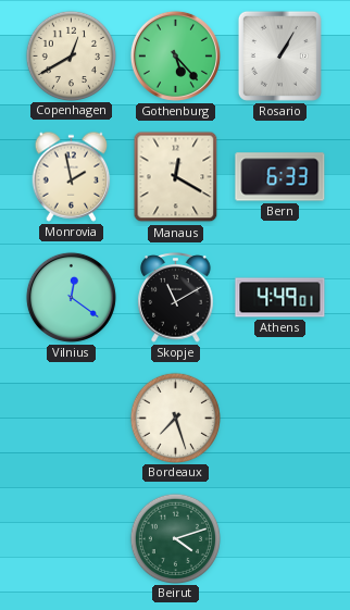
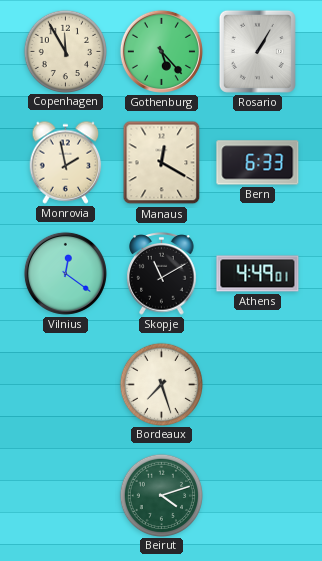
Copenhagen: 12:40 -> 11:55
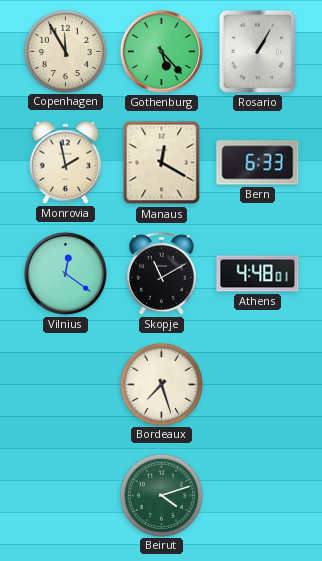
Athens: 4:49 -> 4:48
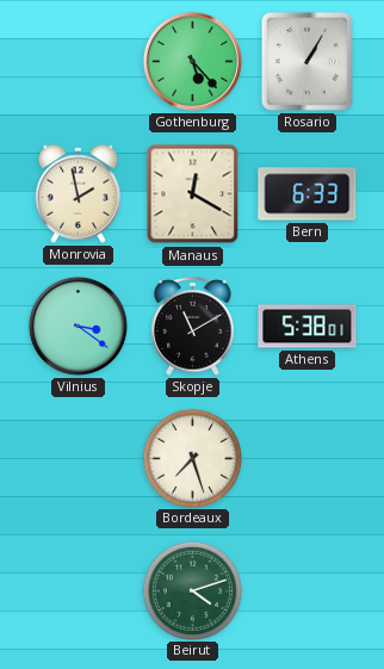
Copenhagen: 11:55 -> none
Vilnius: 12:21 -> 3:21
Athens: 4:48 -> 5:38
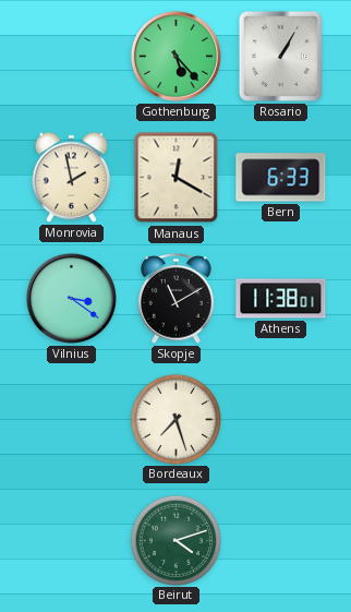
Athens: 5:38 -> 11:38
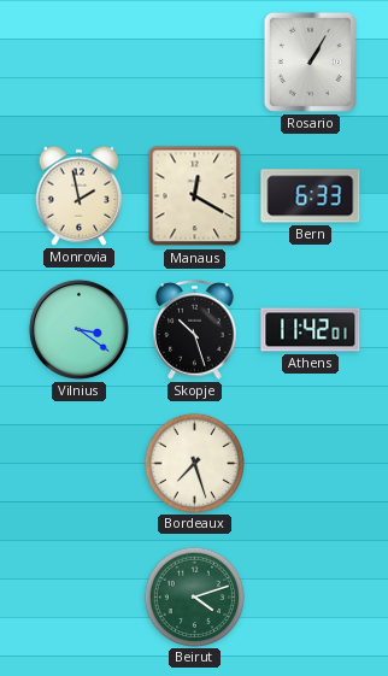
Gothenburg: 5:23 -> none
Skopje: 11:10 -> 10:27
Athens: 11:38 -> 11:42
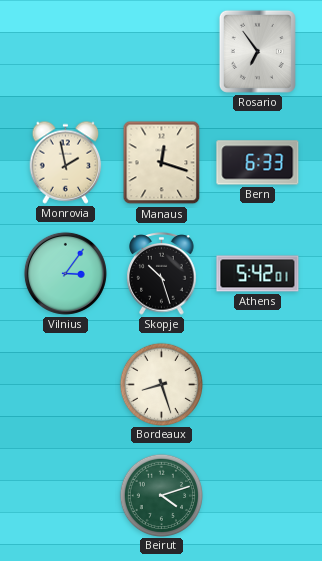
Rosario: 1:05 -> 6:54
Manaus: 12:20 -> 12:18
Vilnius: 3:21 -> 3:06
Athens: 11:42 -> 5:42
Bordeaux: 7:27 -> 8:27
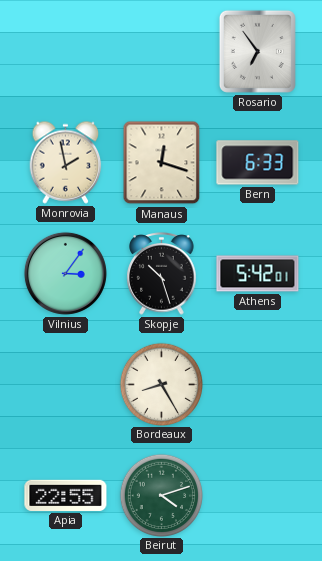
Bordeaux: 8:27 -> 8:25
Apia: none -> 22:55
